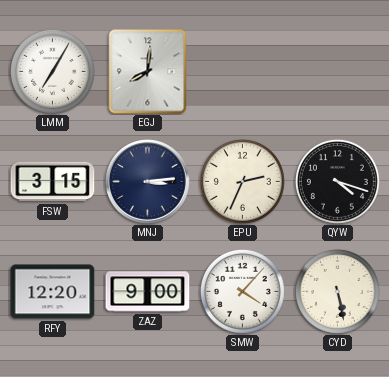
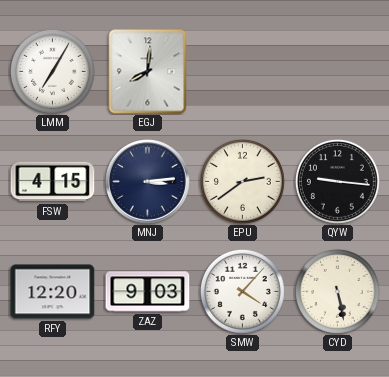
FSW: 3:15 -> 4:15
EPU: 2:34 -> 2:39
QYW: 4:18 -> 9:16
ZAZ: 9:00 -> 9:03
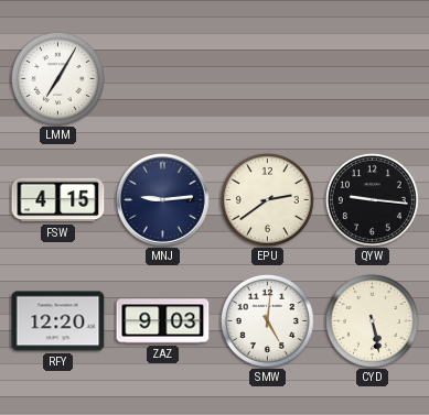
EGJ: 8:01 -> none
MNJ: 3:14 -> 9:14
SMW: 4:07 -> 5:01
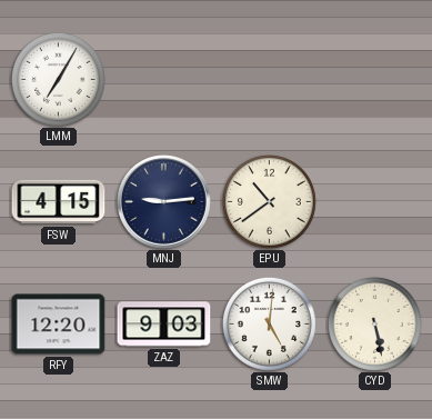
EPU: 2:39 -> 10:39
QYW: 9:16 -> none
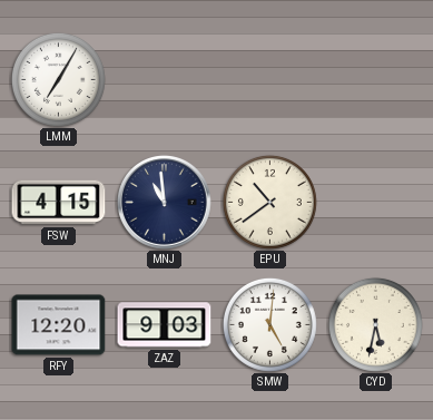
MNJ: 9:14 -> 10:59
CYD: 5:28 -> 5:32
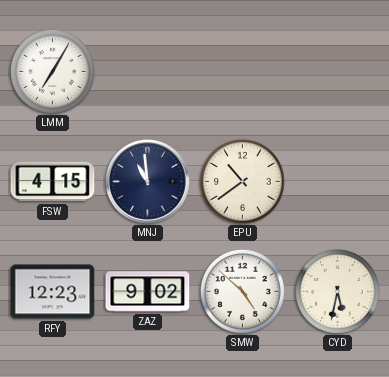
RFY: 12:20 -> 12:23
ZAZ: 9:03 -> 9:02
SMW: 5:01 -> 4:52
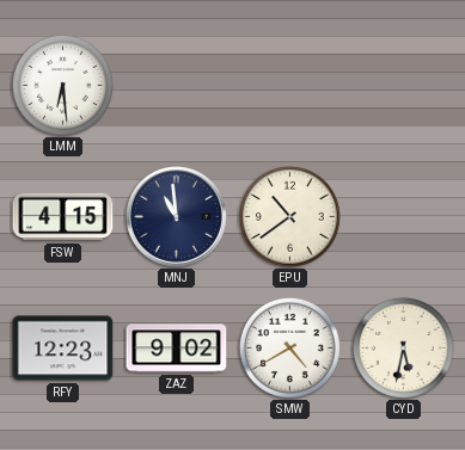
LMM: 7:05 -> 6:29
SMW: 4:52 -> 4:40
